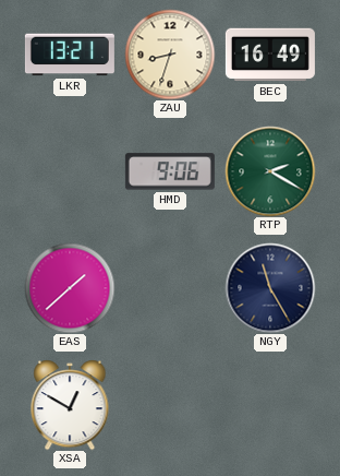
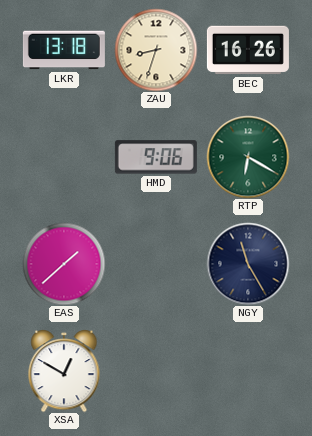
LKR: 13:21 -> 13:18
BEC: 16:49 -> 16:26
RTP: 2:20 -> 6:20
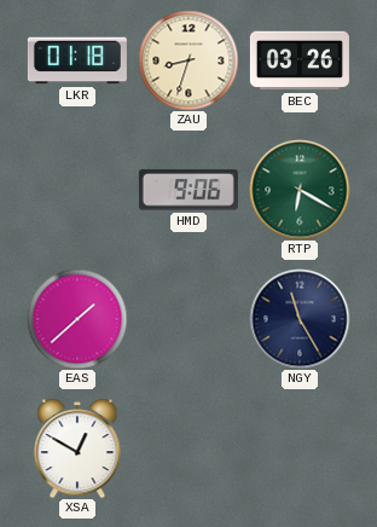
LKR: 13:18 -> 01:18
BEC: 16:26 -> 03:26
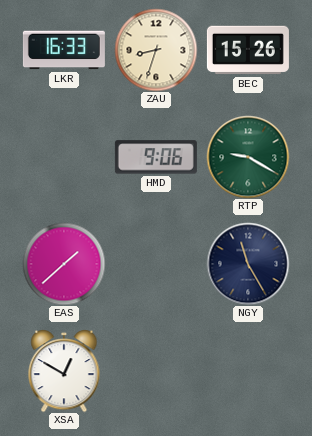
LKR: 01:18 -> 16:33
BEC: 03:26 -> 15:26
RTP: 6:20 -> 9:20
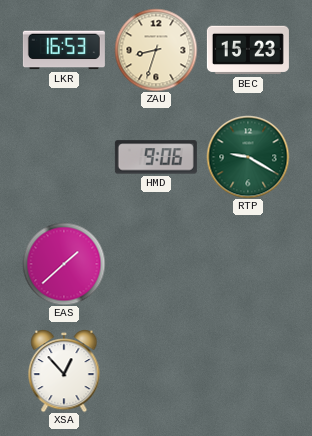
LKR: 16:33 -> 16:53
BEC: 15:26 -> 15:23
NGY: 11:25 -> none
XSA: 12:50 -> 12:53
